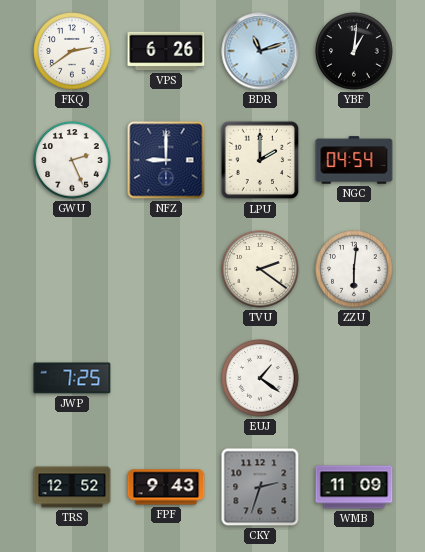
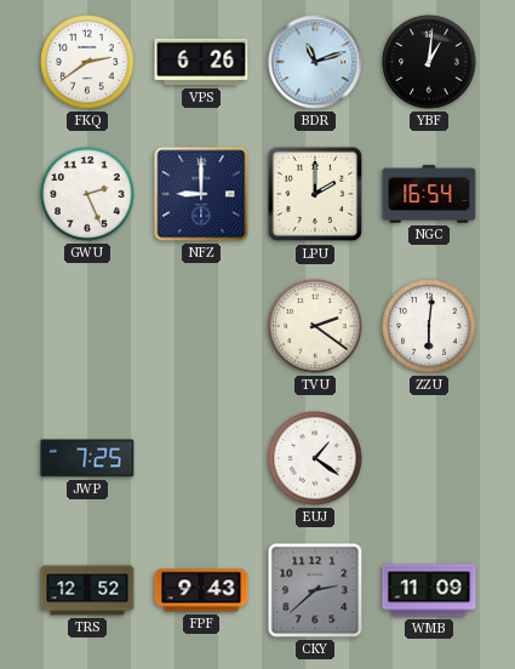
NGC: 04:54 -> 16:54
CKY: 2:33 -> 2:38
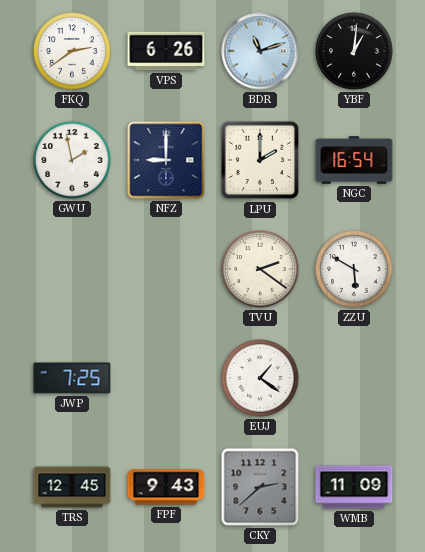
GWU: 2:26 -> 1:58
ZZU: 6:01 -> 5:50
TRS: 12:52 -> 12:45
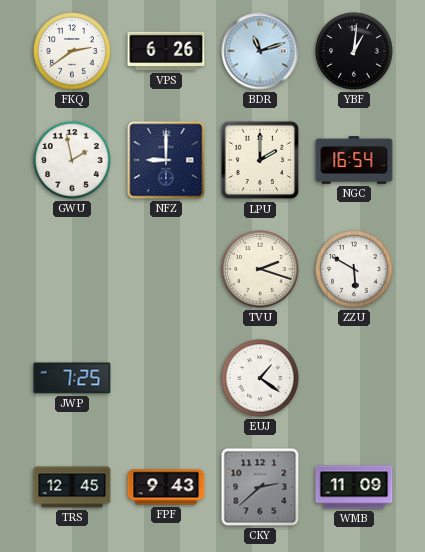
TVU: 2:21 -> 2:18
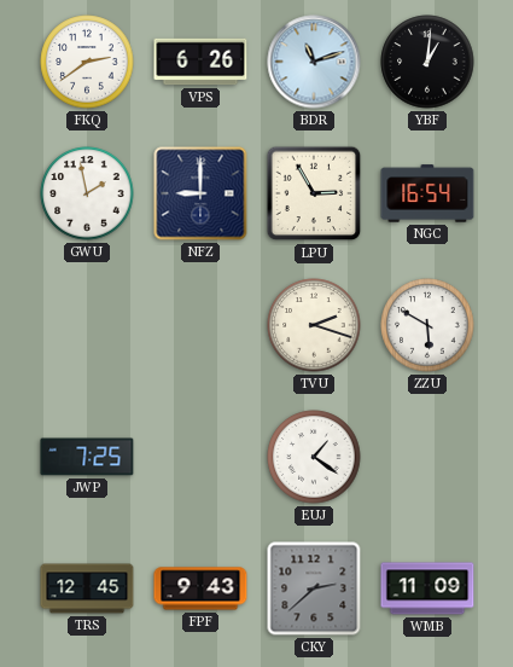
LPU: 2:00 -> 2:55
